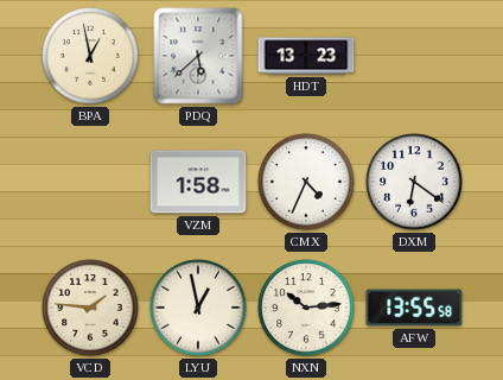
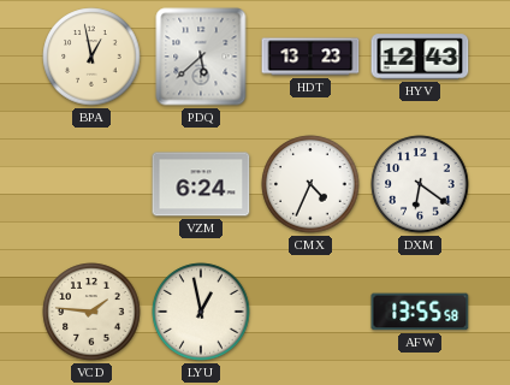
HYV: none -> 12:43
VZM: 1:58 -> 6:24
NXN: 10:14 -> none
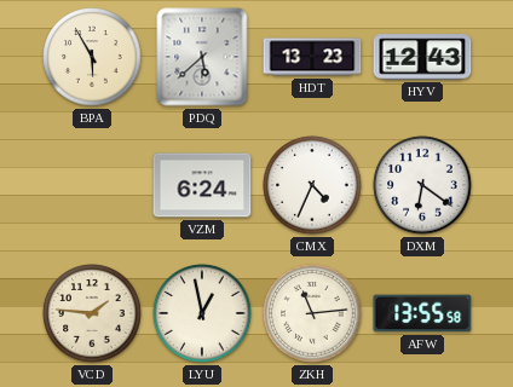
BPA: 12:58 -> 5:55
ZKH: none -> 11:14
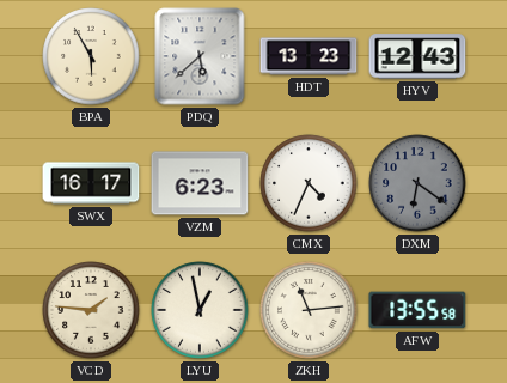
SWX: none -> 16:17
VZM: 6:24 -> 6:23
DXM dial: white -> grey
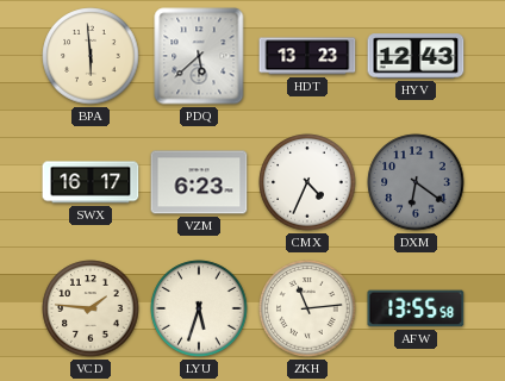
BPA: 5:55 -> 5:59
LYU: 12:58 -> 5:33
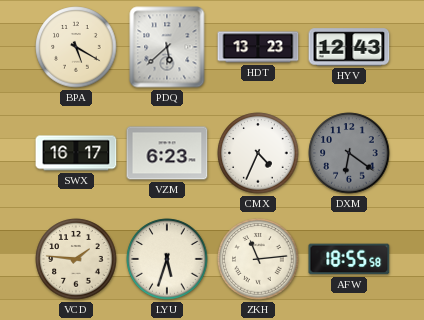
BPA: 5:59 -> 5:20
AFW: 13:55 -> 18:55
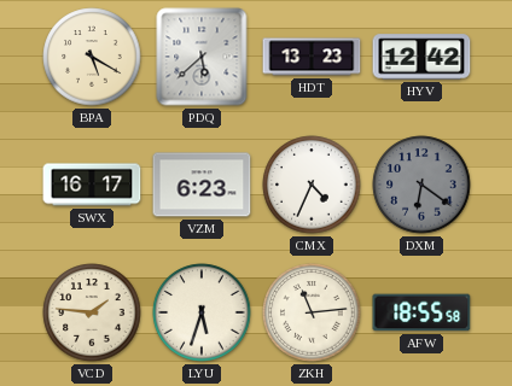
HYV: 12:43 -> 12:42
